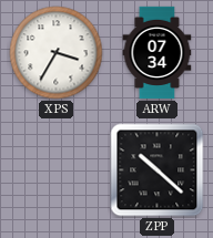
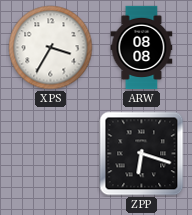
ARW: 07:34 -> 08:08
ZPP: 10:22 -> 6:18
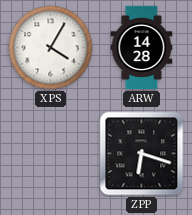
XPS: 3:35 -> 4:05
ARW: 08:08 -> 14:28
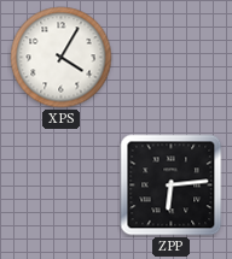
ARW: 14:28 -> none
ZPP: 6:18 -> 6:14
